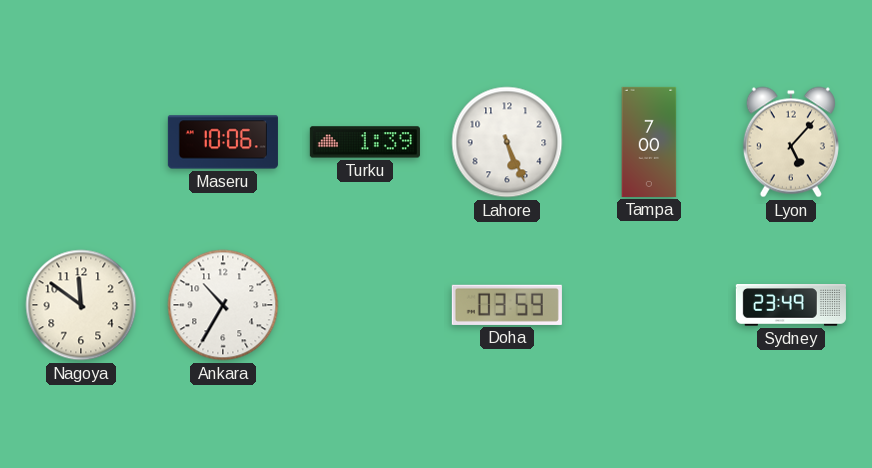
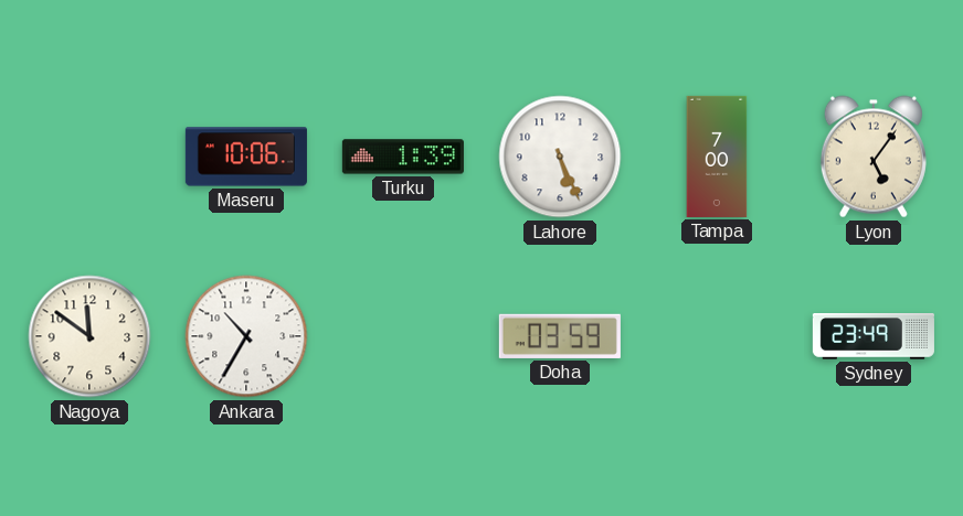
Lyon: 5:07 -> 5:06
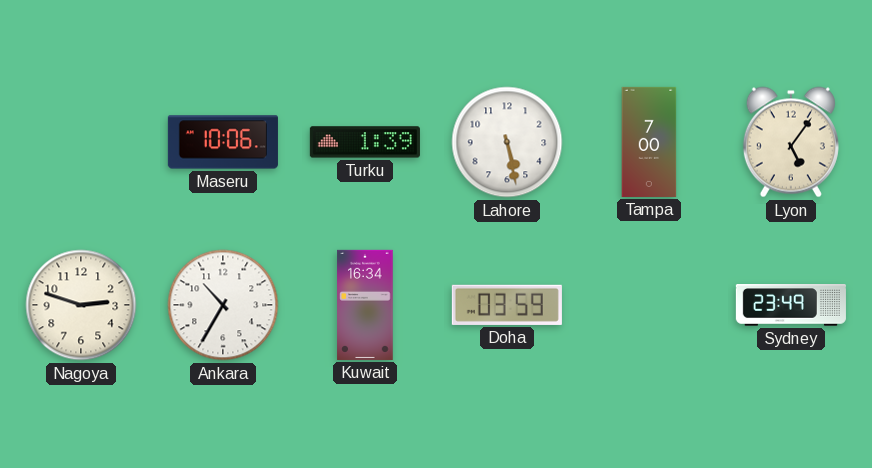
Lahore: 5:26 -> 5:28
Nagoya: 11:51 -> 2:48
Kuwait: none -> 16:34
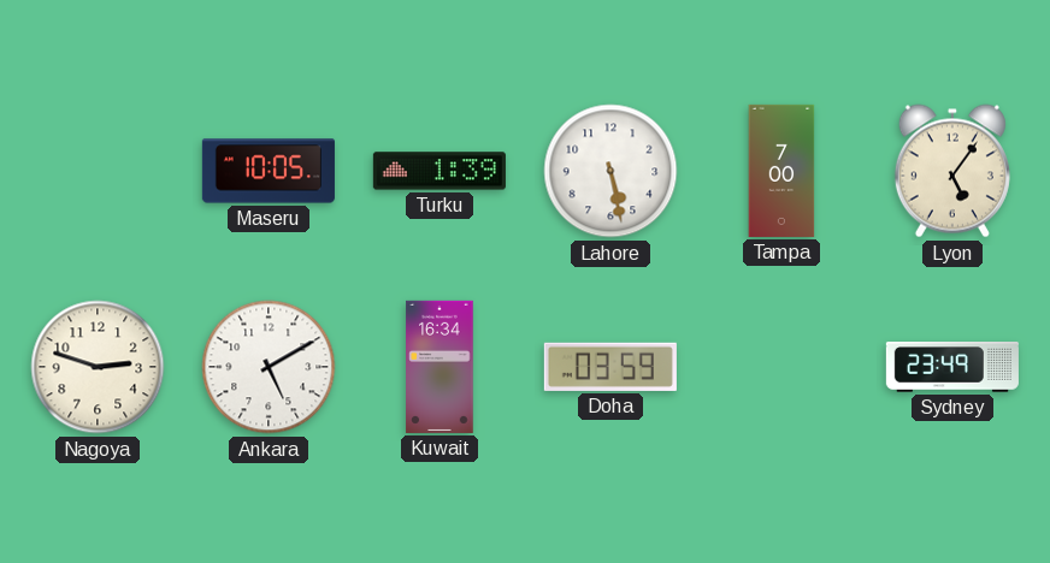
Maseru: 10:06 -> 10:05
Ankara: 10:35 -> 5:10
